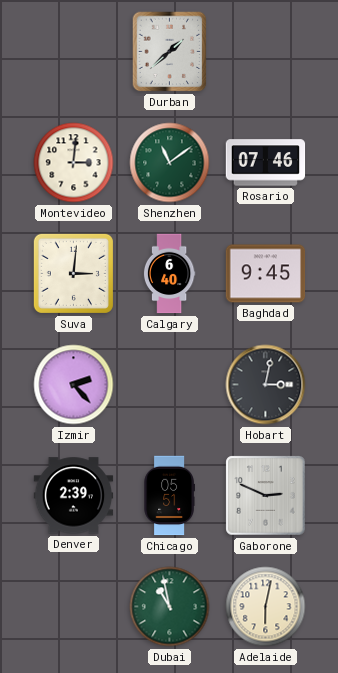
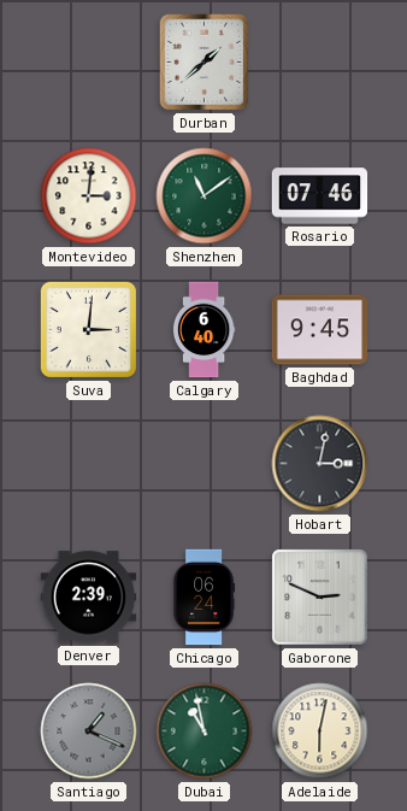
Izmir: 2:23 -> none
Chicago: 05:51 -> 06:24
Santiago: none -> 1:19
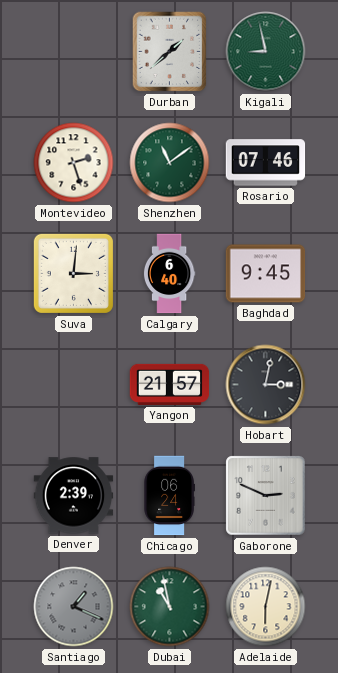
Kigali: none -> 8:58
Montevideo: 3:01 -> 2:27
Yangon: none -> 21:57
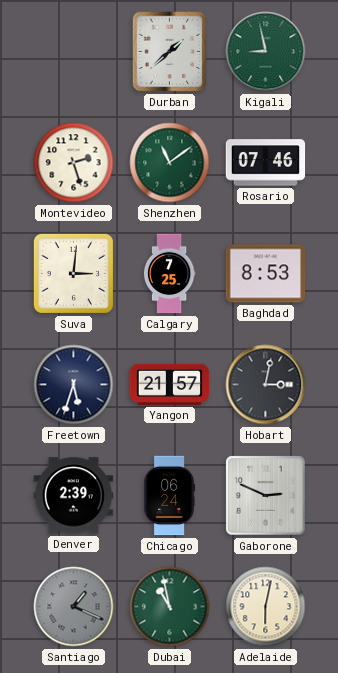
Calgary: 6:40 -> 7:25
Baghdad: 9:45 -> 8:53
Freetown: none -> 5:33
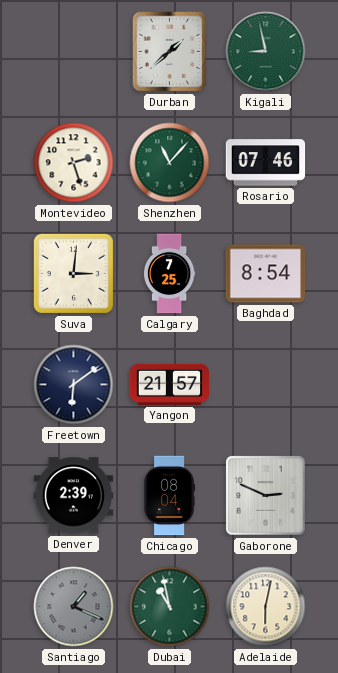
Shenzhen: 11:09 -> 11:07
Baghdad: 8:53 -> 8:54
Freetown: 5:33 -> 6:09
Hobart: 3:02 -> none
Chicago: 06:24 -> 08:04
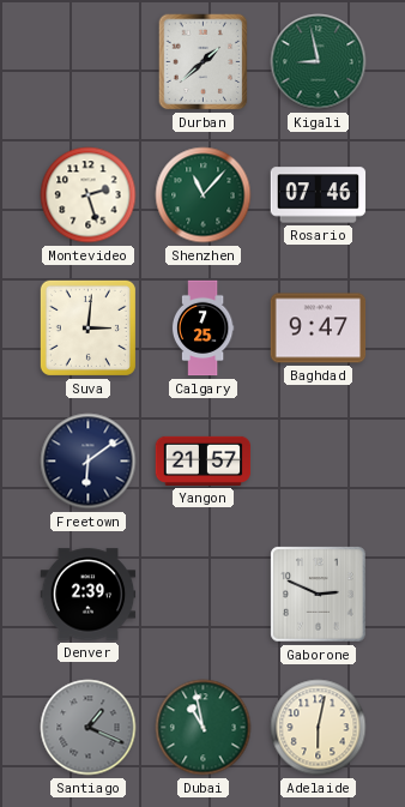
Baghdad: 8:54 -> 9:47
Chicago: 08:04 -> none
